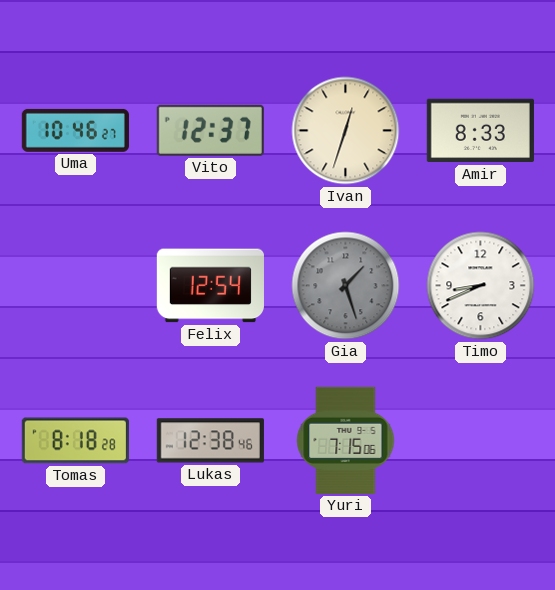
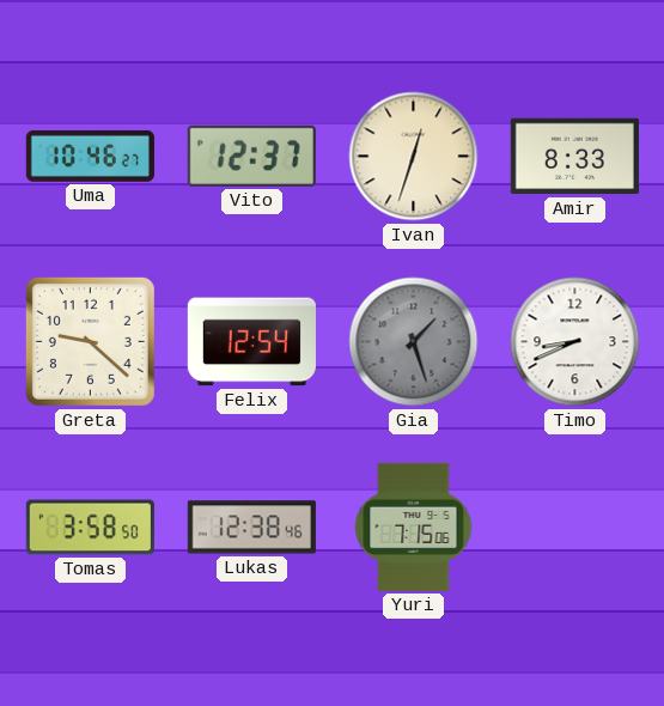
Greta: none -> 9:22
Tomas: 8:18 -> 3:58
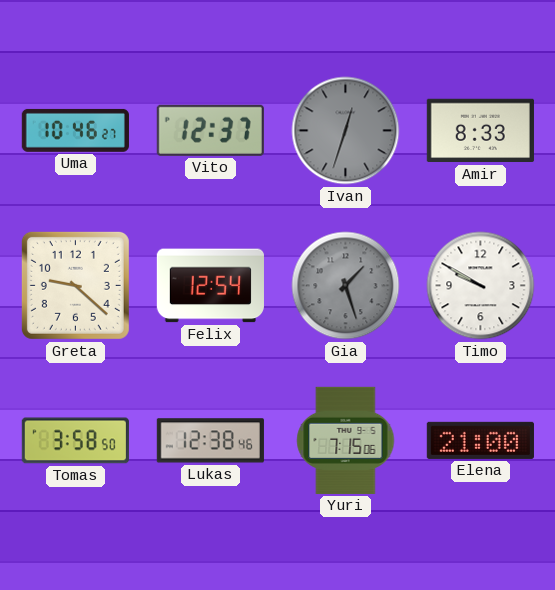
Ivan dial: cream -> grey
Timo: 8:41 -> 9:50
Elena: none -> 21:00
